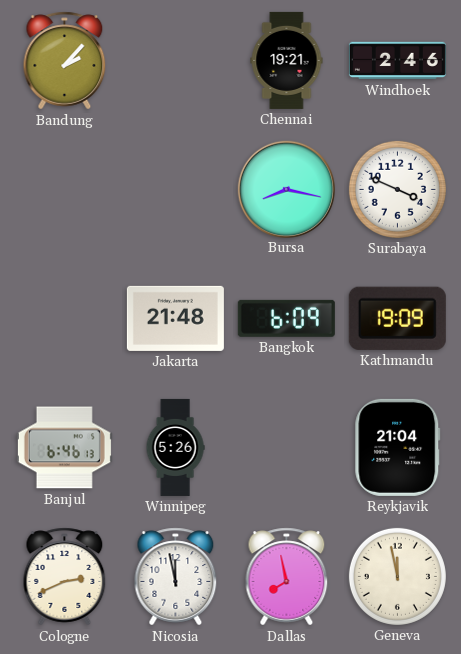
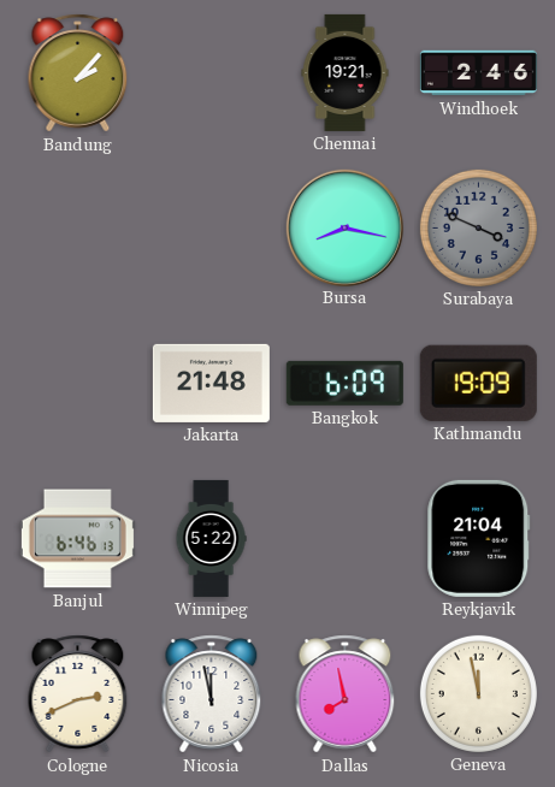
Surabaya dial: white -> grey
Winnipeg: 5:26 -> 5:22
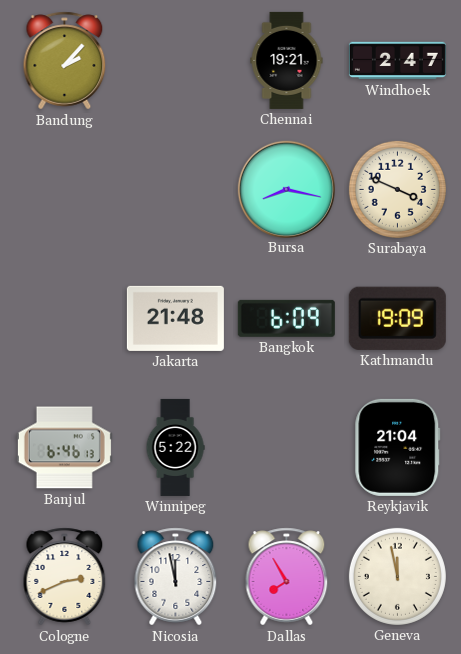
Windhoek: 2:46 -> 2:47
Surabaya dial: grey -> cream
Dallas: 7:58 -> 7:55
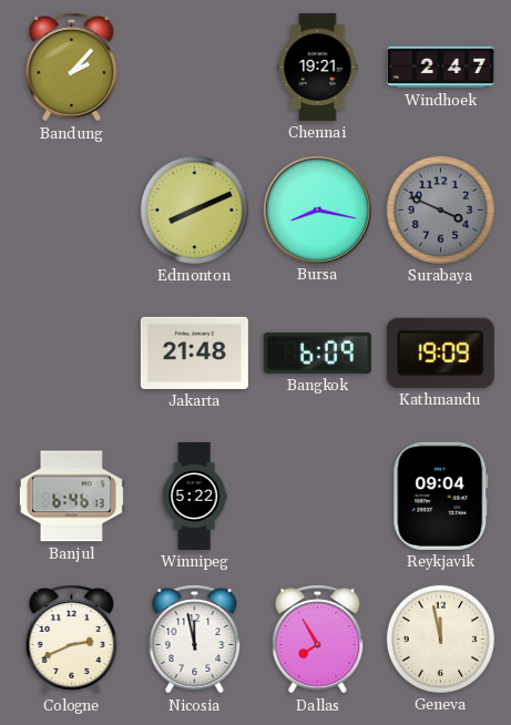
Edmonton: none -> 8:11
Surabaya dial: cream -> grey
Reykjavik: 21:04 -> 09:04
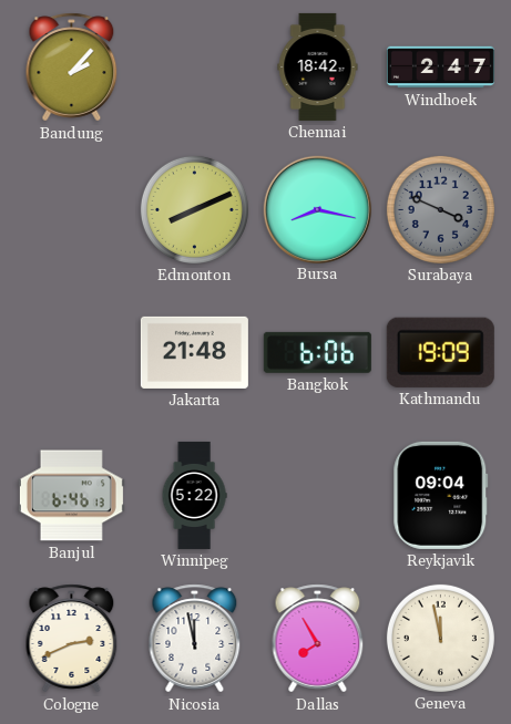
Chennai: 19:21 -> 18:42
Bangkok: 6:09 -> 6:06
